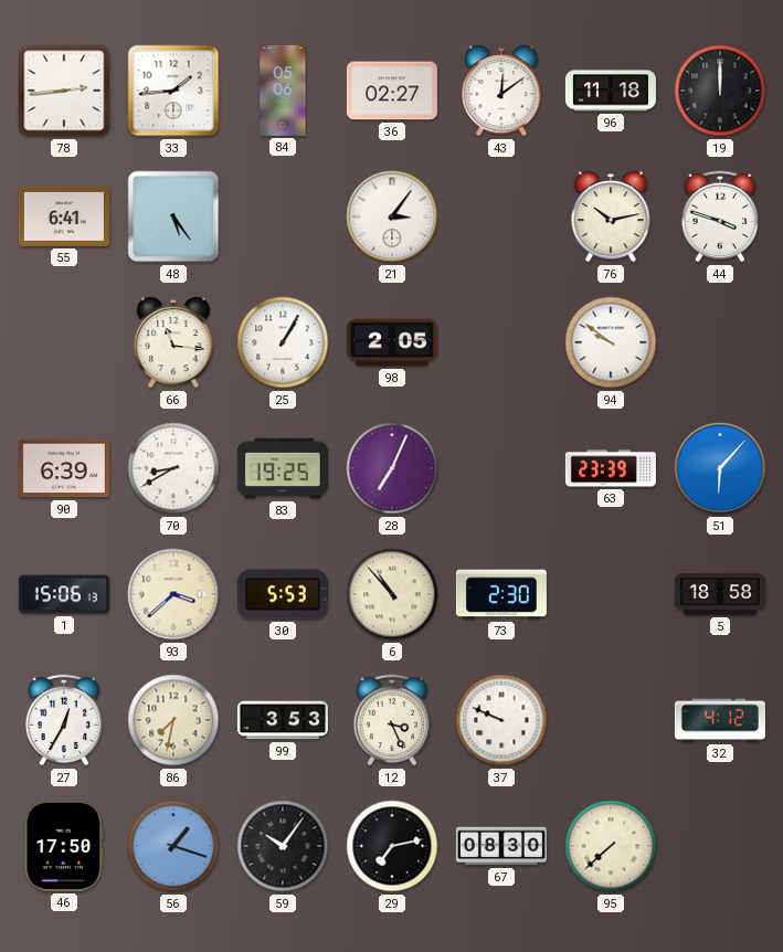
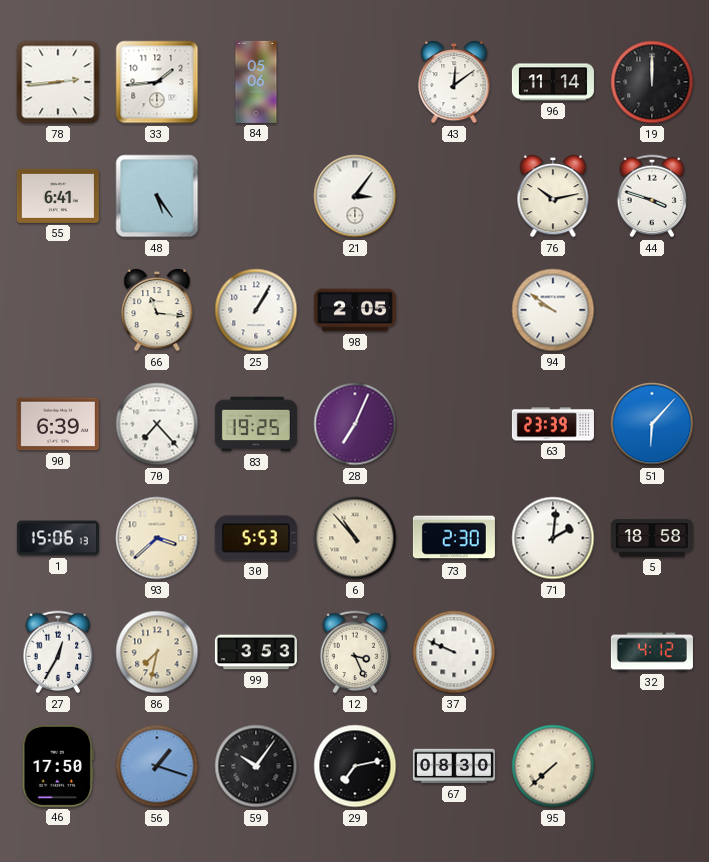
36: 02:27 -> none
96: 11:18 -> 11:14
70: 8:40 -> 7:23
71: none -> 2:01
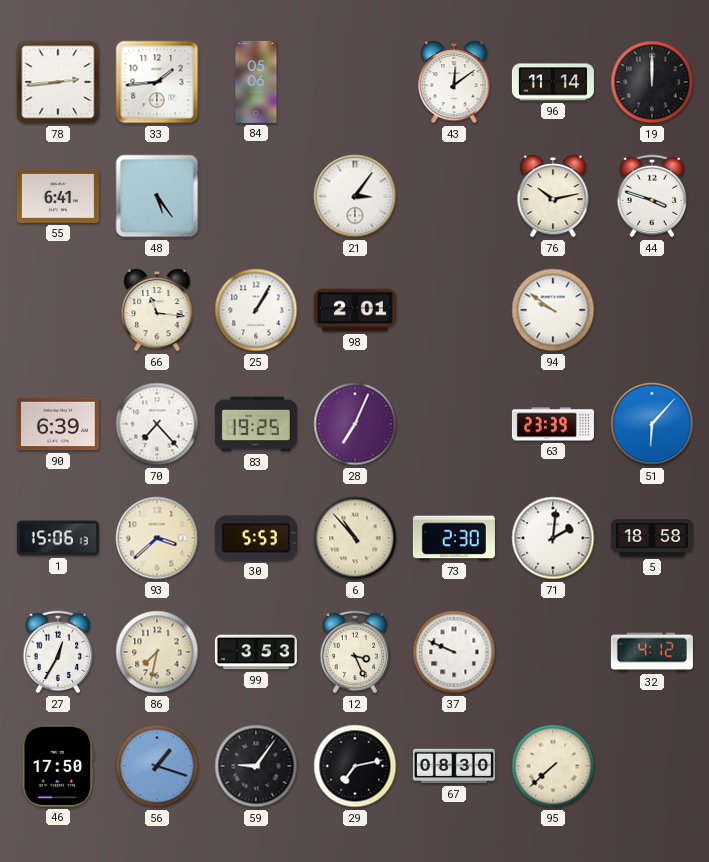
98: 2:05 -> 2:01
59: 10:06 -> 9:06
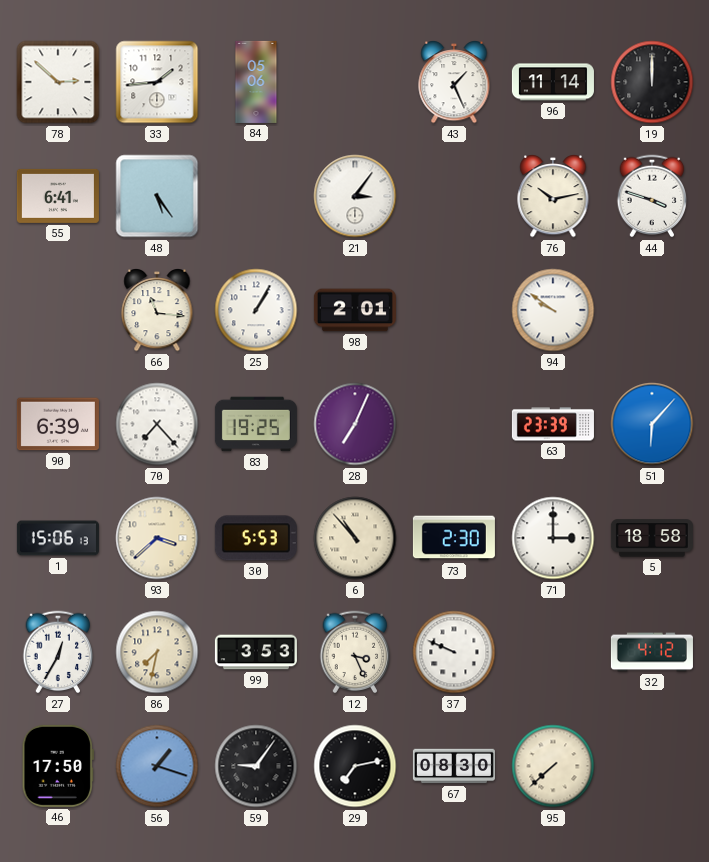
78: 2:44 -> 2:52
43: 12:09 -> 1:26
71: 2:01 -> 3:00
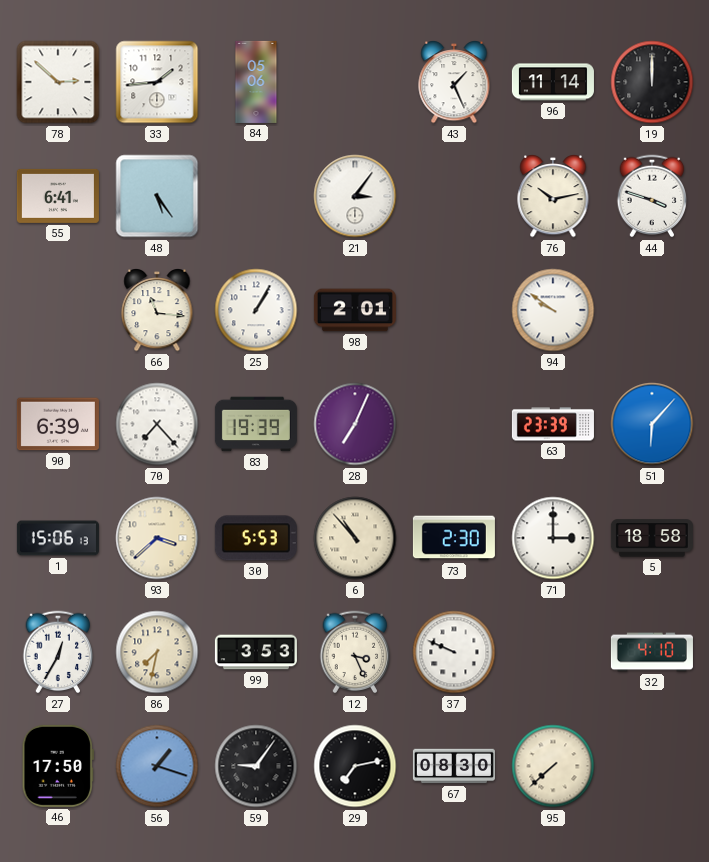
83: 19:25 -> 19:39
32: 4:12 -> 4:10
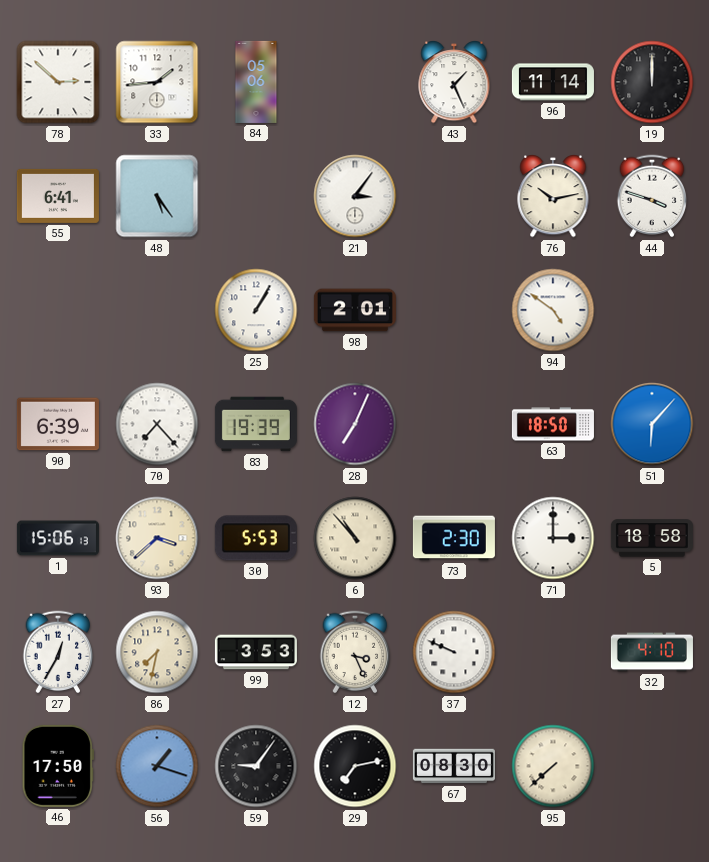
66: 11:16 -> none
94: 9:51 -> 4:51
63: 23:39 -> 18:50
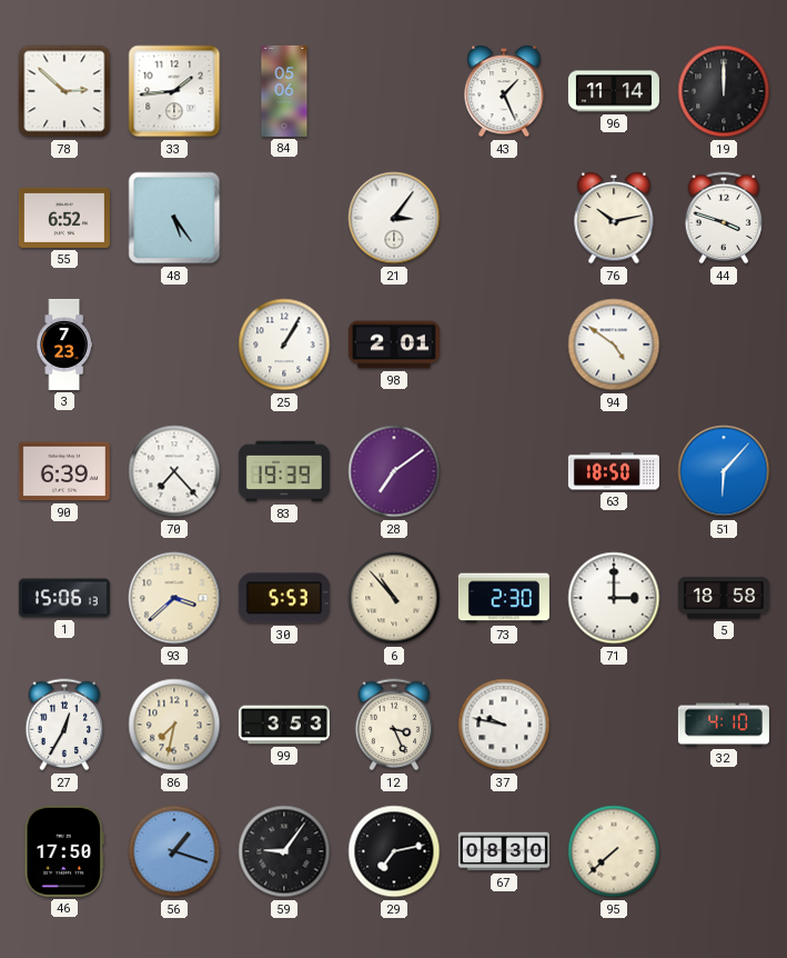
55: 6:41 -> 6:52
3: none -> 7:23
28: 7:04 -> 7:09
37: 9:49 -> 9:47
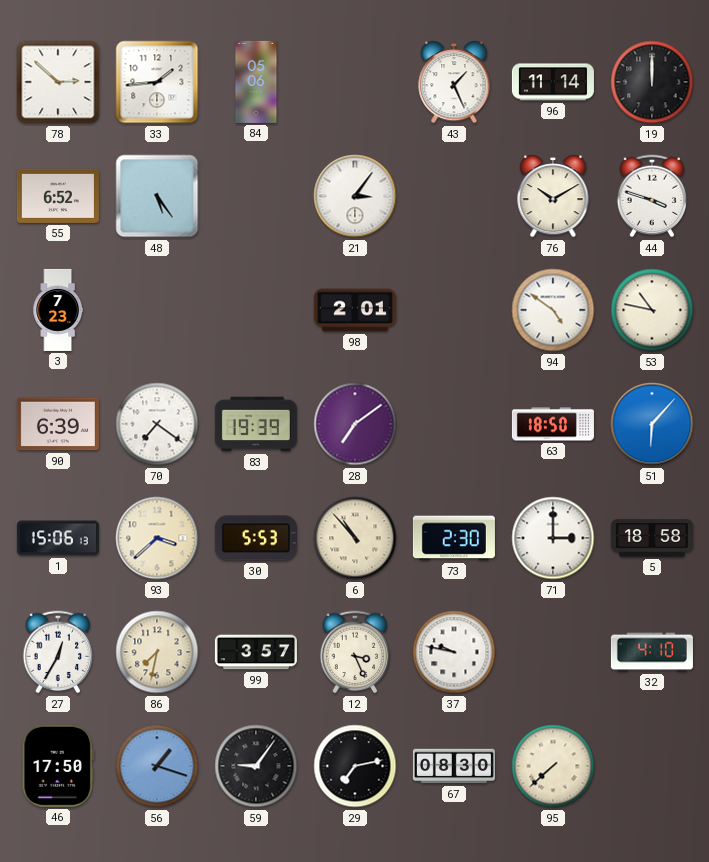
76: 10:13 -> 10:10
25: 1:05 -> none
53: none -> 10:47
70: 7:23 -> 7:21
99: 3:53 -> 3:57
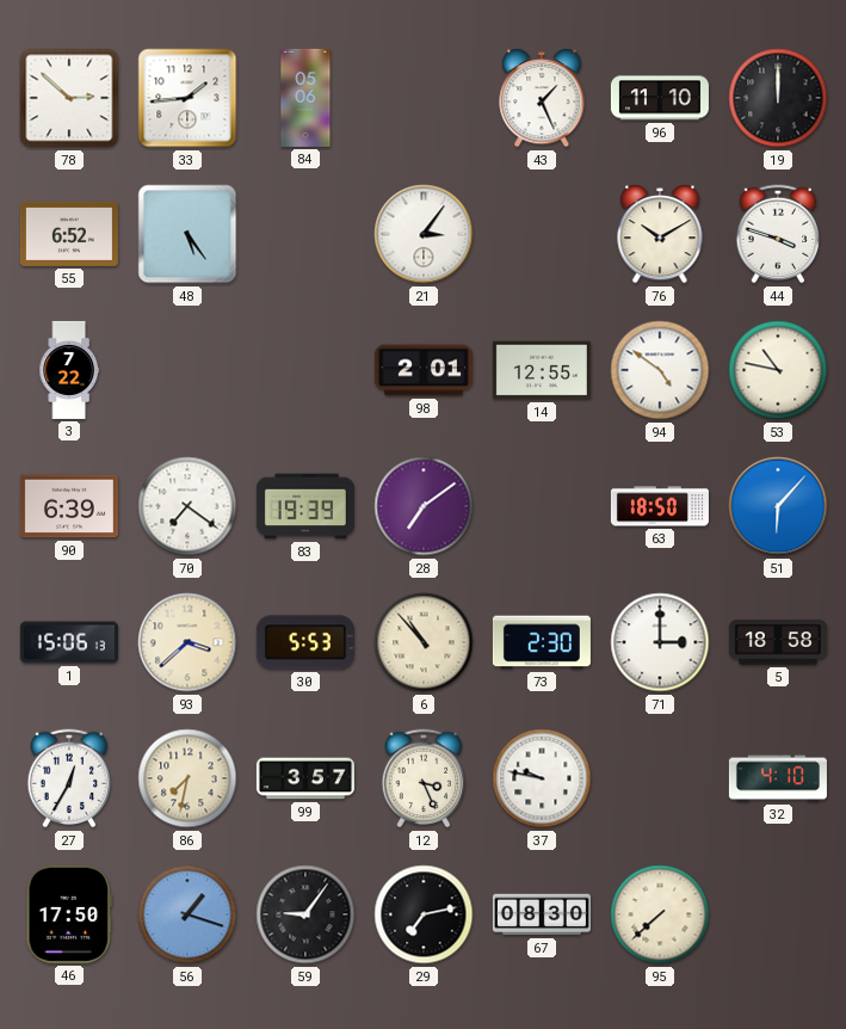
96: 11:14 -> 11:10
3: 7:23 -> 7:22
14: none -> 12:55
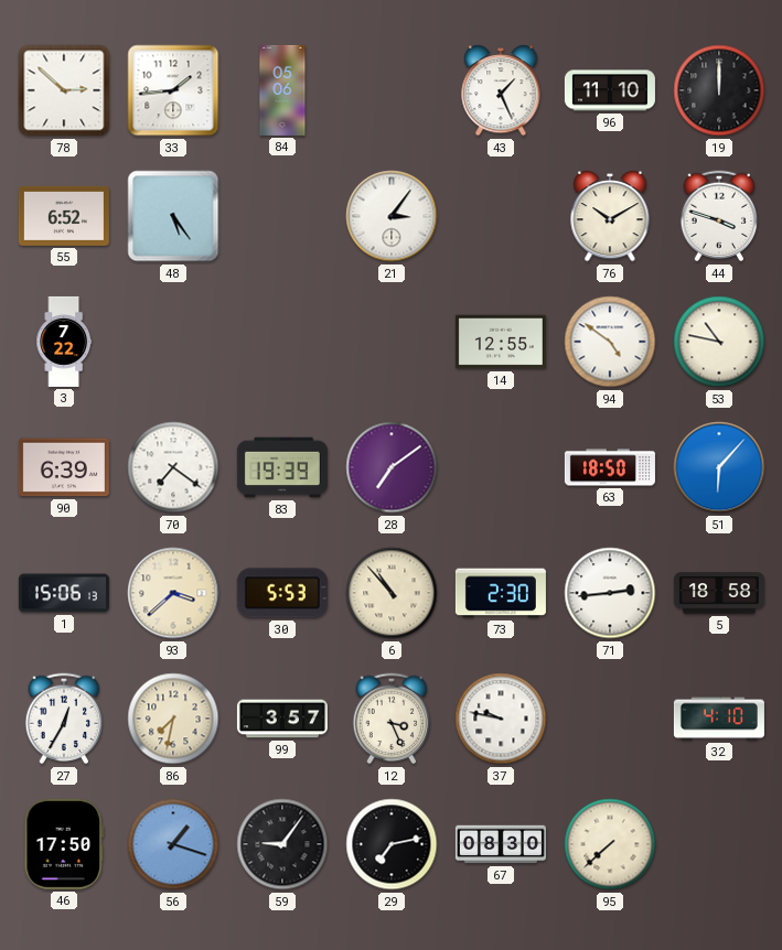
98: 2:01 -> none
71: 3:00 -> 2:44
